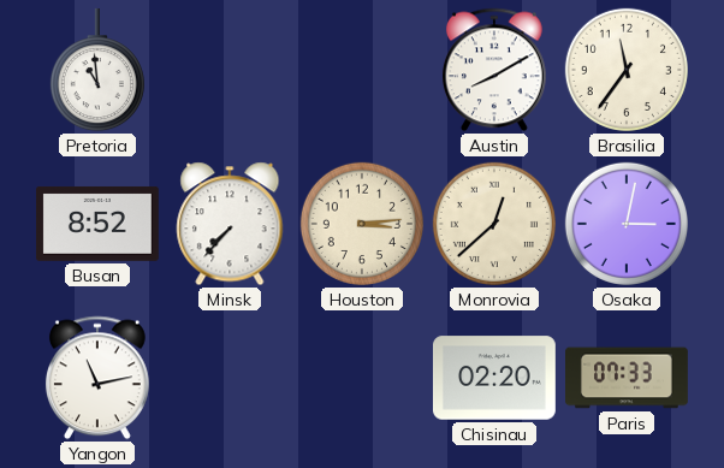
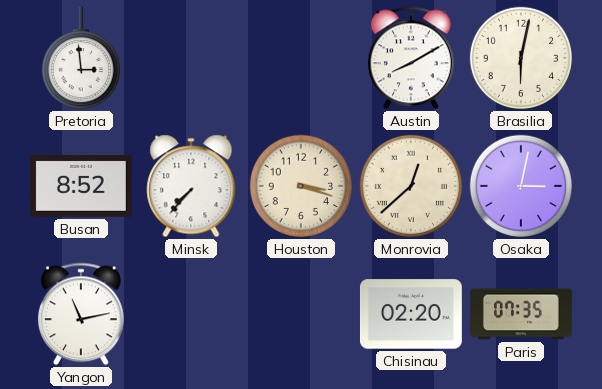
Pretoria: 10:59 -> 2:59
Brasilia: 11:36 -> 6:02
Houston: 3:14 -> 3:18
Paris: 07:33 -> 07:35
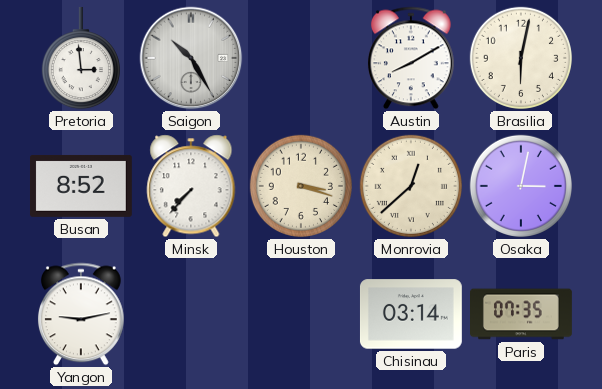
Saigon: none -> 10:25
Yangon: 11:13 -> 9:13
Chisinau: 02:20 -> 03:14
